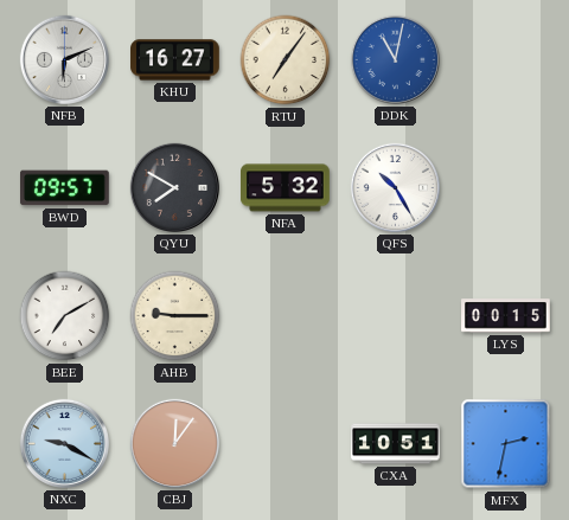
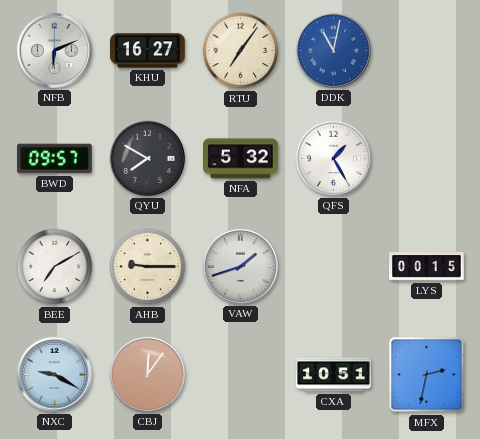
QFS: 10:25 -> 1:25
VAW: none -> 1:42
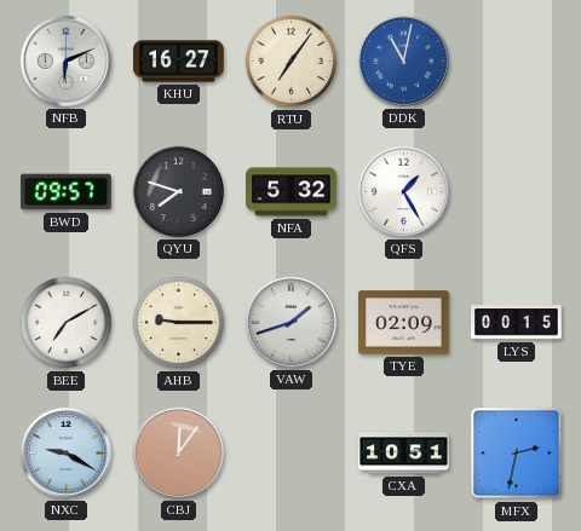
QYU: 7:50 -> 7:48
TYE: none -> 02:09
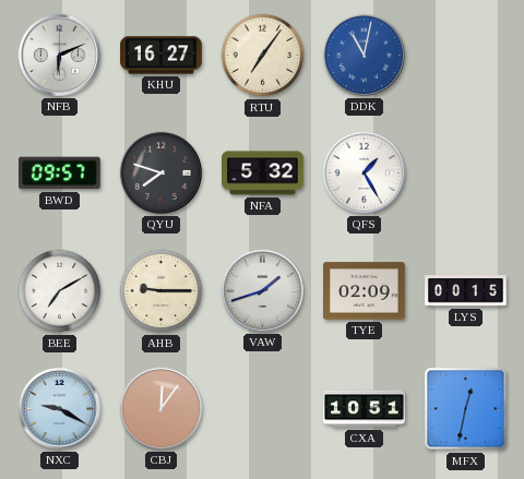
MFX: 2:32 -> 12:32
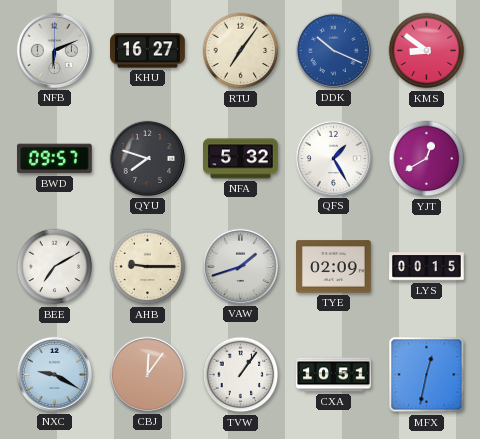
DDK: 11:02 -> 10:19
KMS: none -> 8:51
YJT: none -> 12:40
TVW: none -> 1:06
